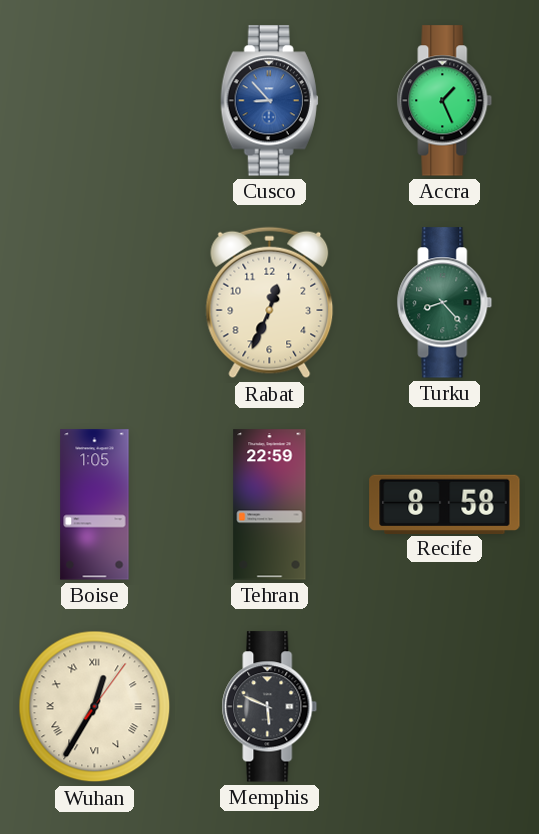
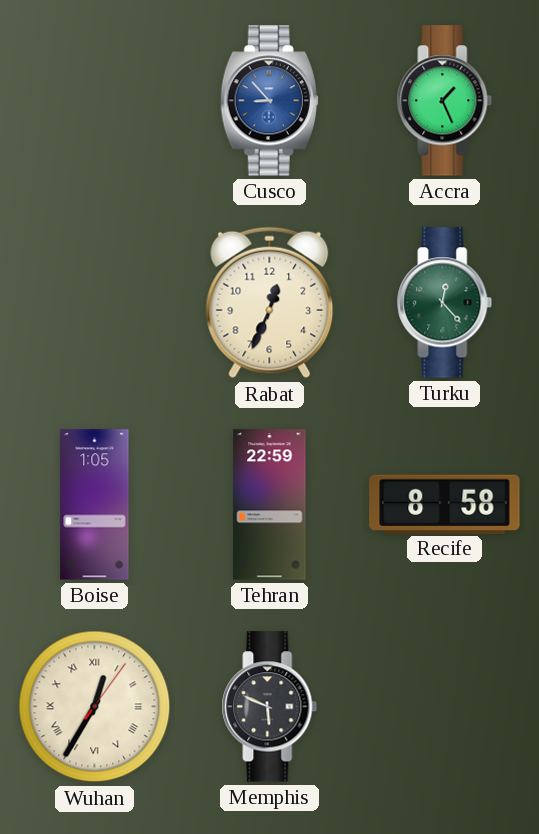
Turku: 8:23 -> 12:23
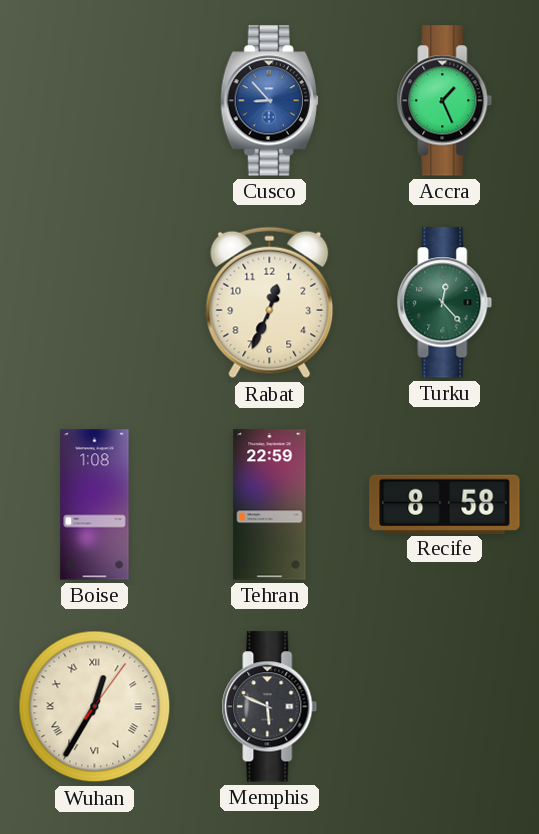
Boise: 1:05 -> 1:08
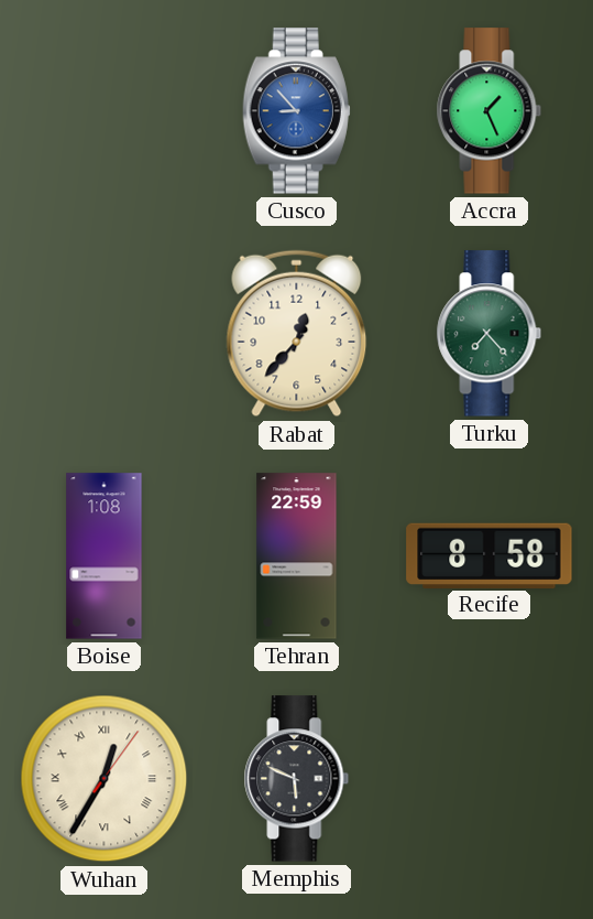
Rabat: 12:34 -> 12:37
Turku: 12:23 -> 7:23
